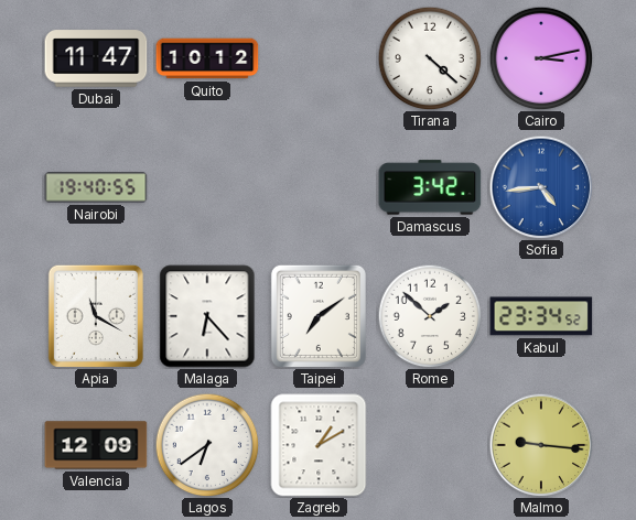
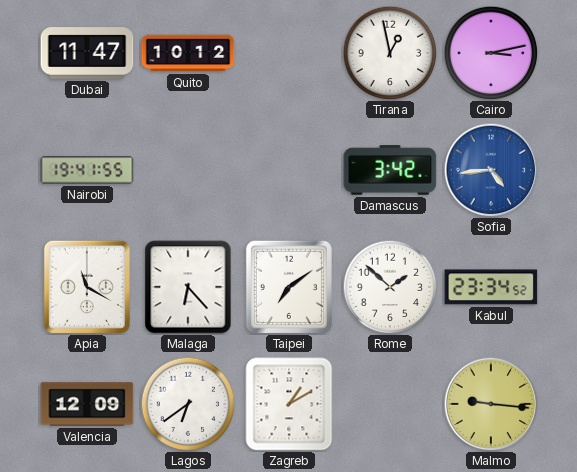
Tirana: 4:22 -> 12:58
Nairobi: 19:40 -> 19:41
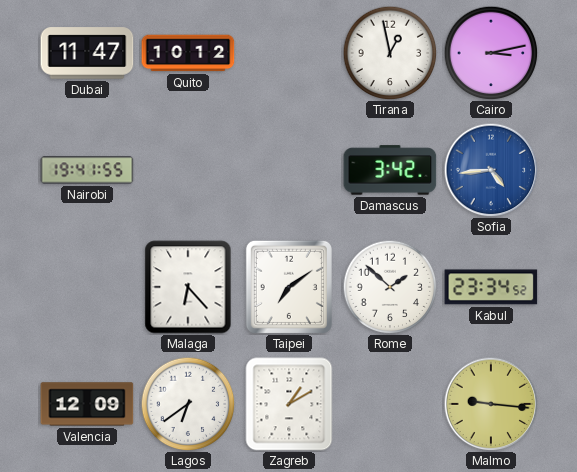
Apia: 11:20 -> none
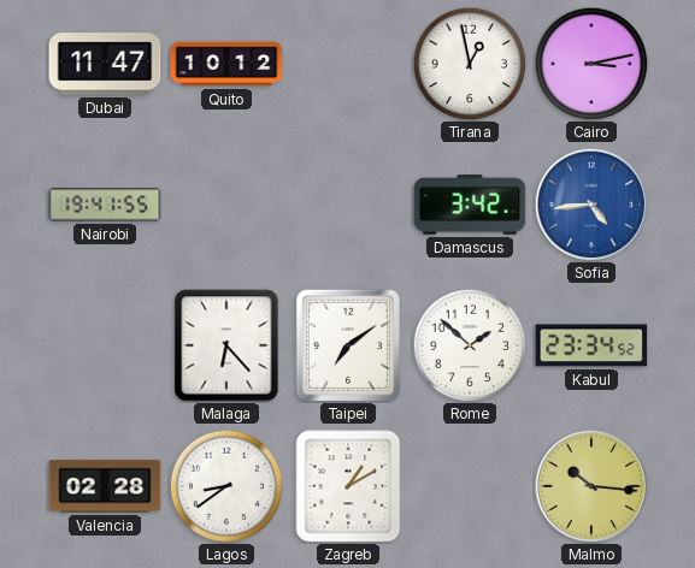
Valencia: 12:09 -> 02:28
Lagos: 6:39 -> 8:39
Malmo: 9:16 -> 10:16
